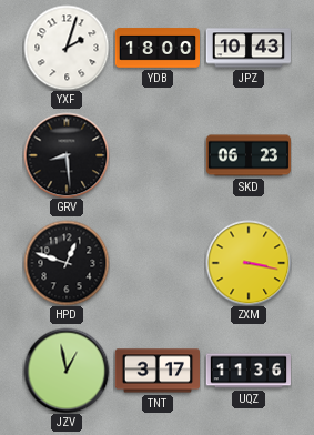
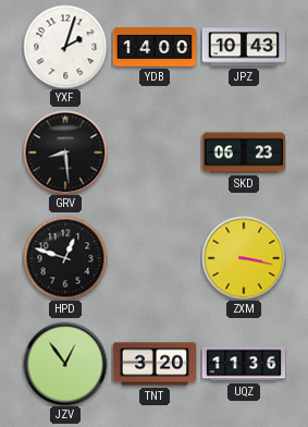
YDB: 18:00 -> 14:00
JZV: 12:58 -> 12:54
TNT: 3:17 -> 3:20
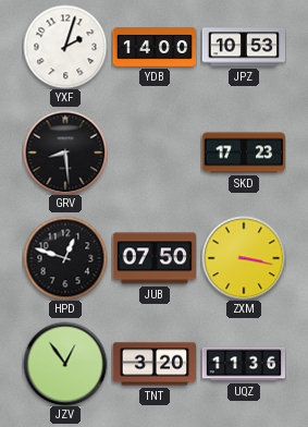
JPZ: 10:43 -> 10:53
SKD: 06:23 -> 17:23
JUB: none -> 07:50
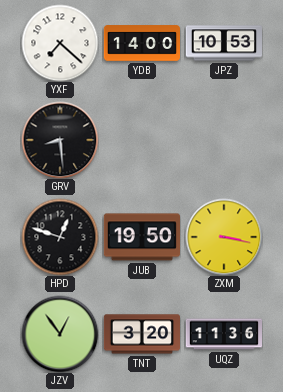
YXF: 2:03 -> 7:22
SKD: 17:23 -> none
JUB: 07:50 -> 19:50
